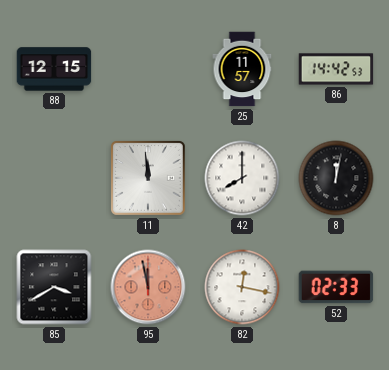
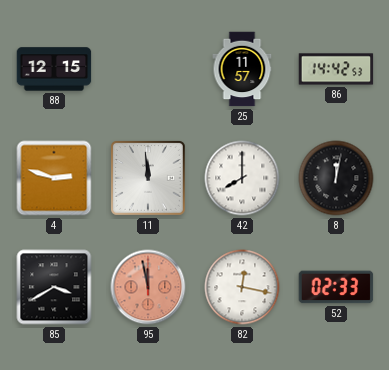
4: none -> 2:48
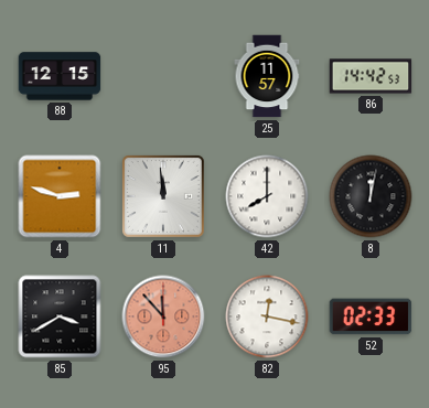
95: 11:58 -> 11:53
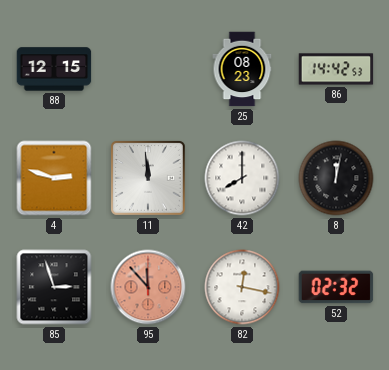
25: 11:57 -> 08:23
85: 3:40 -> 2:57
52: 02:33 -> 02:32
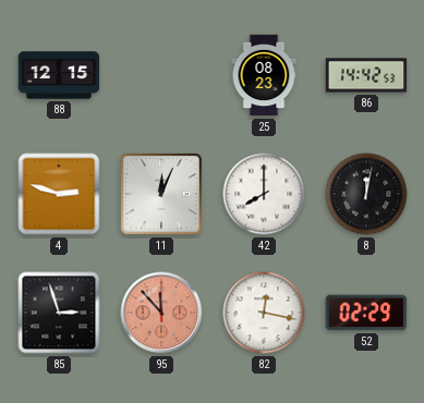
11: 11:59 -> 12:04
52: 02:32 -> 02:29
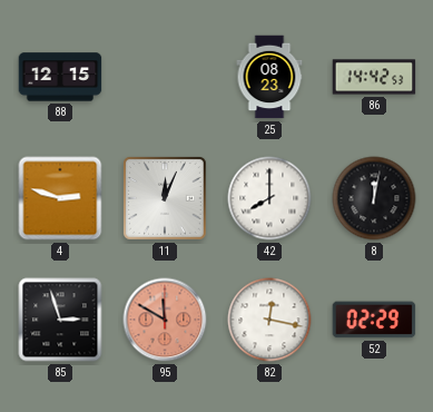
95: 11:53 -> 11:50
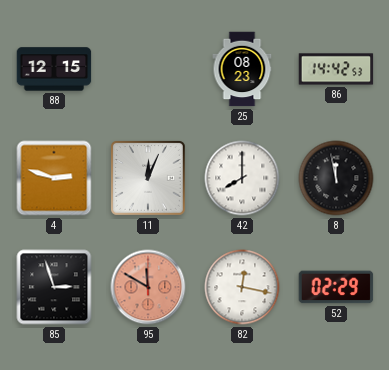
8: 12:02 -> 11:58
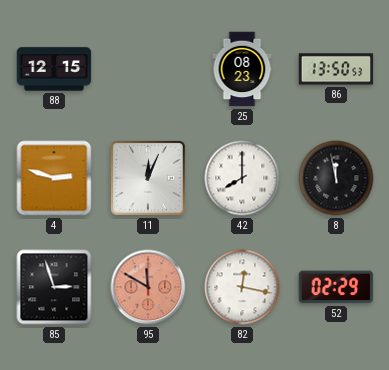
86: 14:42 -> 13:50
